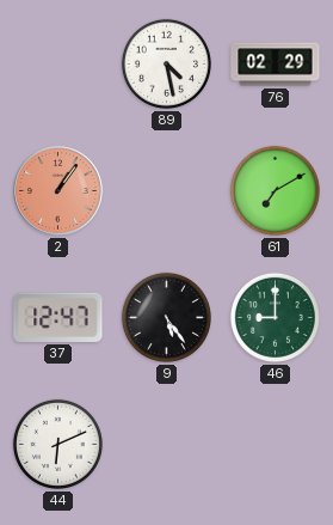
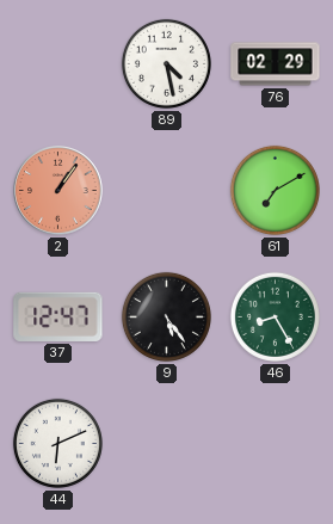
46: 9:00 -> 8:25
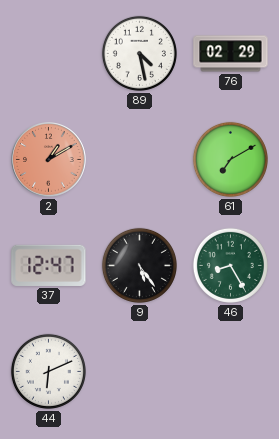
2: 1:06 -> 1:10
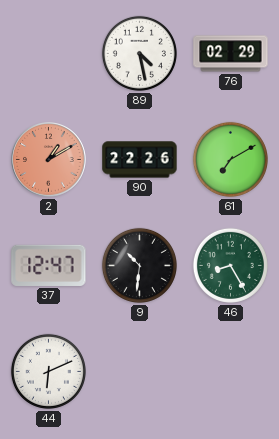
90: none -> 22:26
9: 5:24 -> 10:31
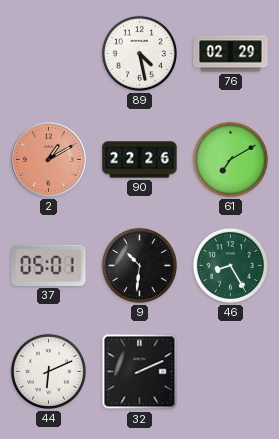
37: 12:47 -> 05:01
32: none -> 2:11
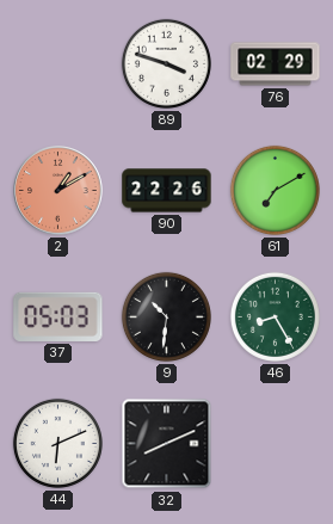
89: 4:28 -> 3:48
37: 05:01 -> 05:03
32: 2:11 -> 8:11
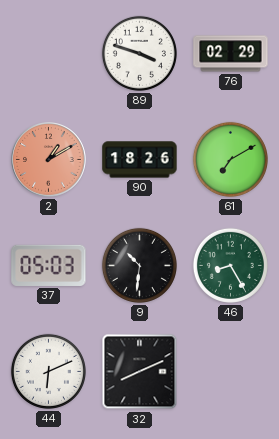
90: 22:26 -> 18:26
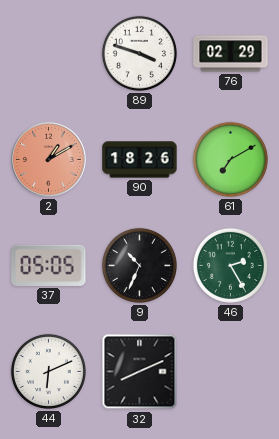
37: 05:03 -> 05:05
9: 10:31 -> 10:34
46: 8:25 -> 2:25
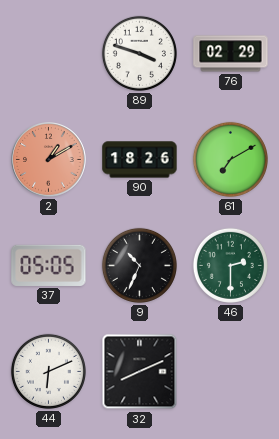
46: 2:25 -> 2:30
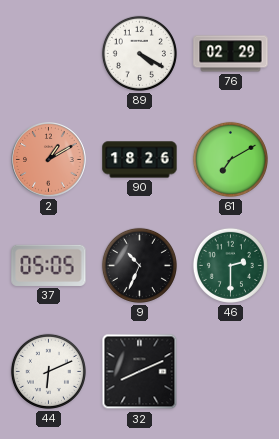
89: 3:48 -> 4:20
